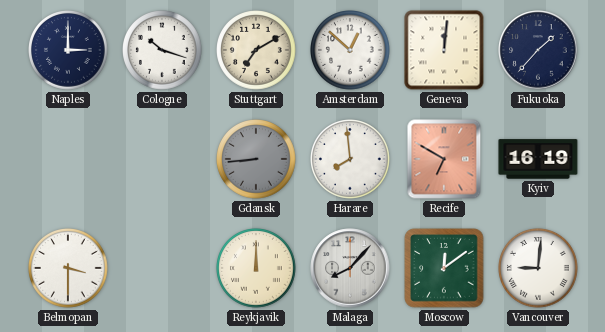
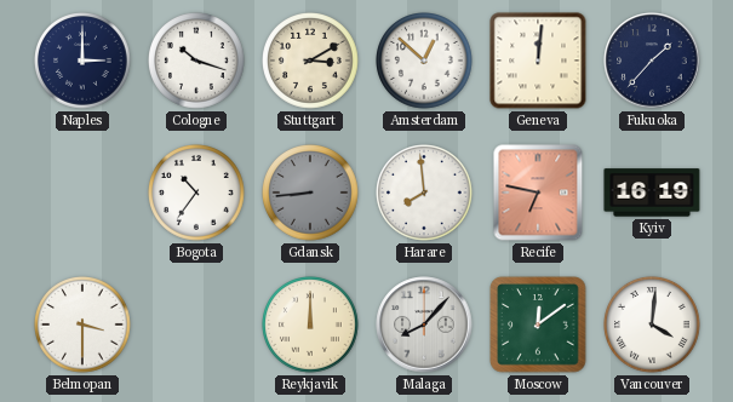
Stuttgart: 7:10 -> 3:10
Bogota: none -> 10:36
Recife: 6:50 -> 6:47
Vancouver: 9:01 -> 4:01
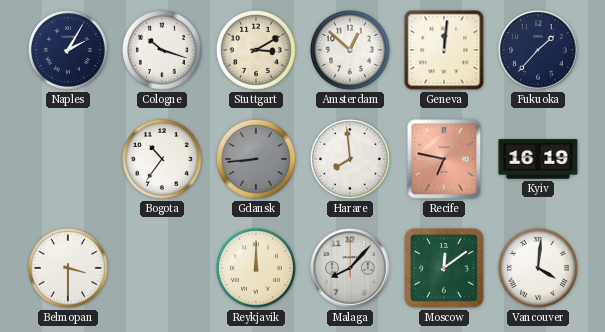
Naples: 3:00 -> 2:05
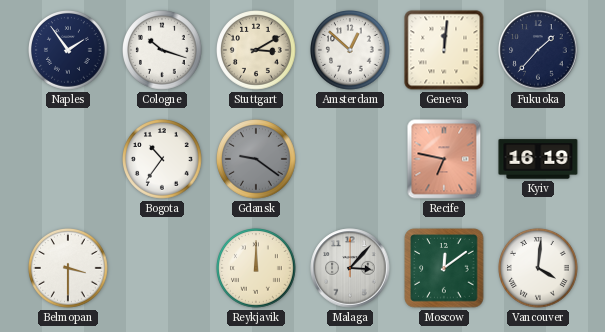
Naples: 2:05 -> 1:54
Gdansk: 8:44 -> 9:21
Harare: 7:59 -> none
Malaga: 8:07 -> 3:07
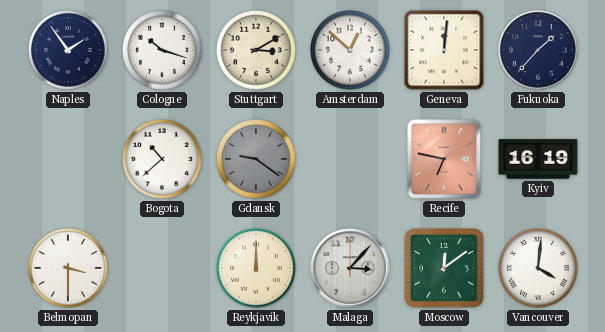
Bogota: 10:36 -> 10:38
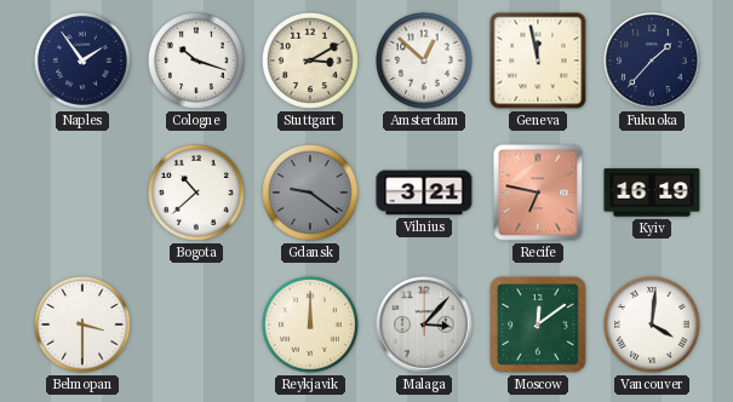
Geneva: 12:01 -> 11:58
Vilnius: none -> 3:21
